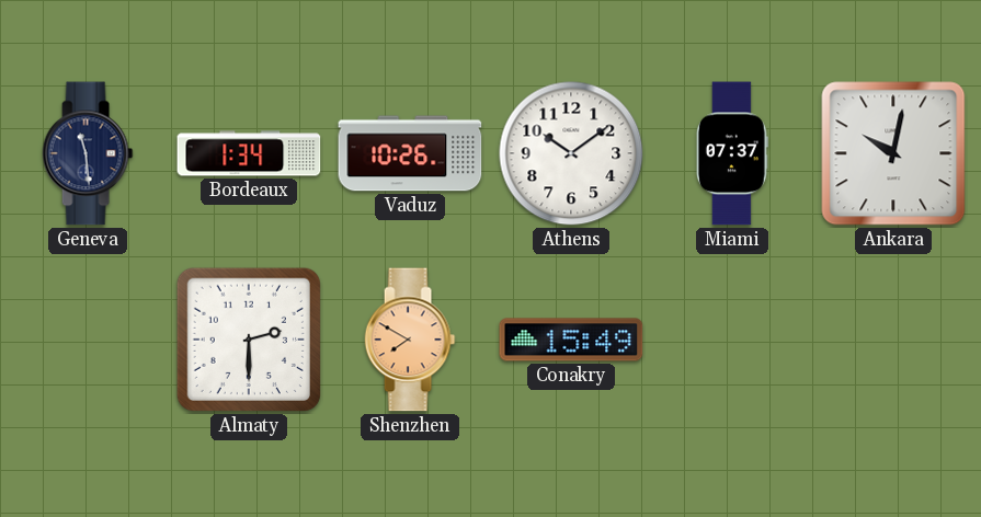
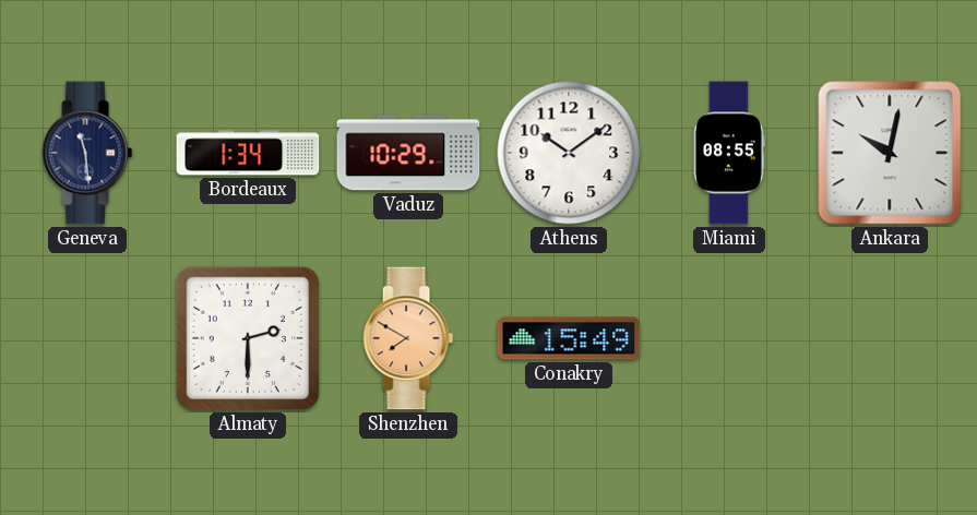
Vaduz: 10:26 -> 10:29
Miami: 07:37 -> 08:55
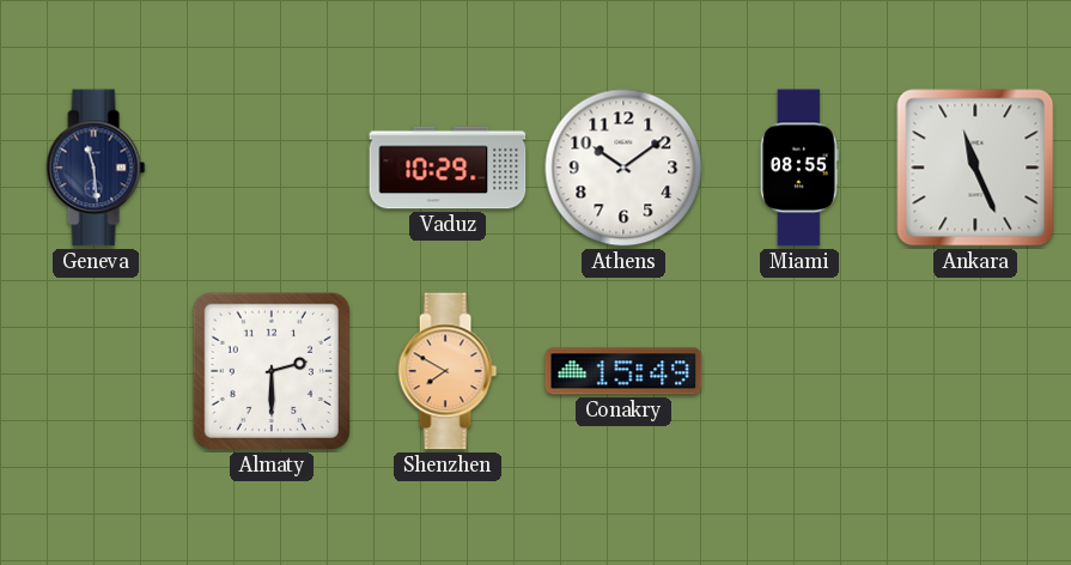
Bordeaux: 1:34 -> none
Ankara: 10:02 -> 11:26
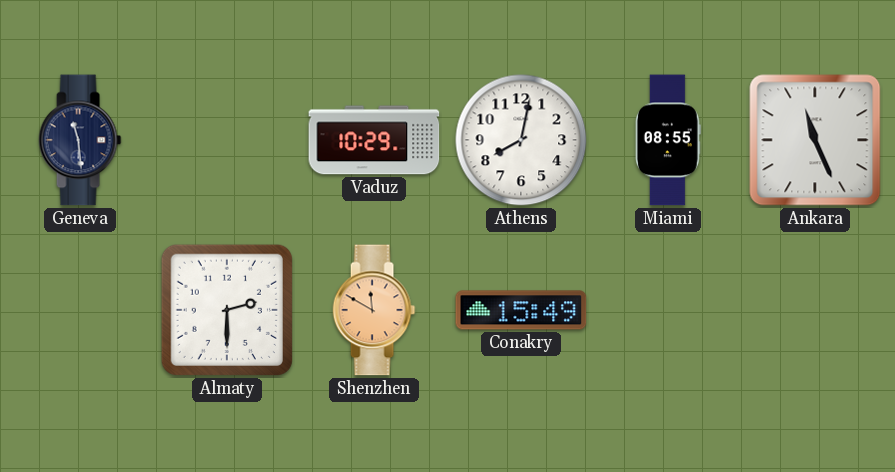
Athens: 10:09 -> 8:02
Shenzhen: 7:50 -> 11:50
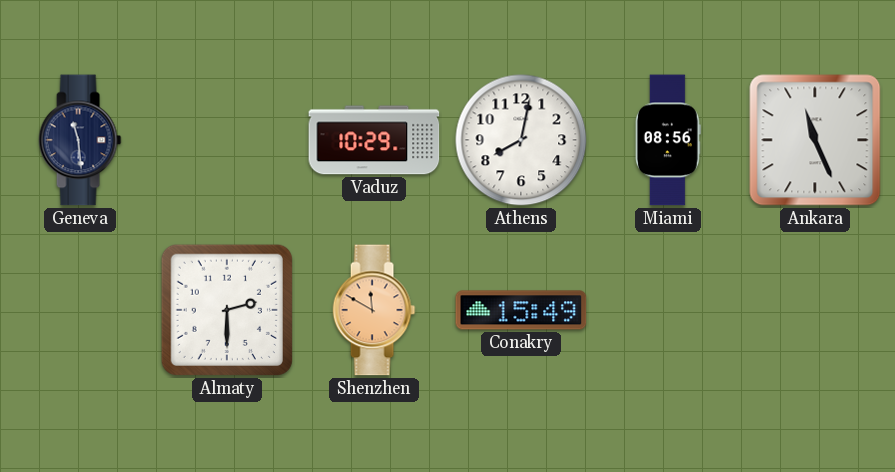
Miami: 08:55 -> 08:56
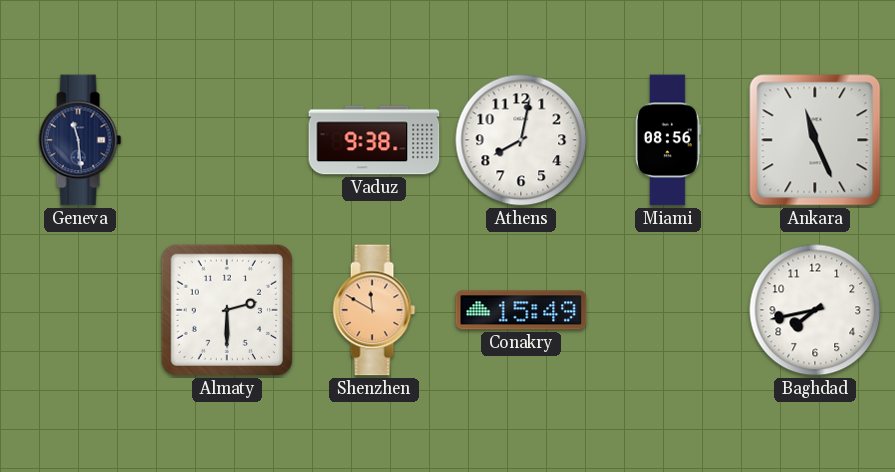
Vaduz: 10:29 -> 9:38
Baghdad: none -> 7:43
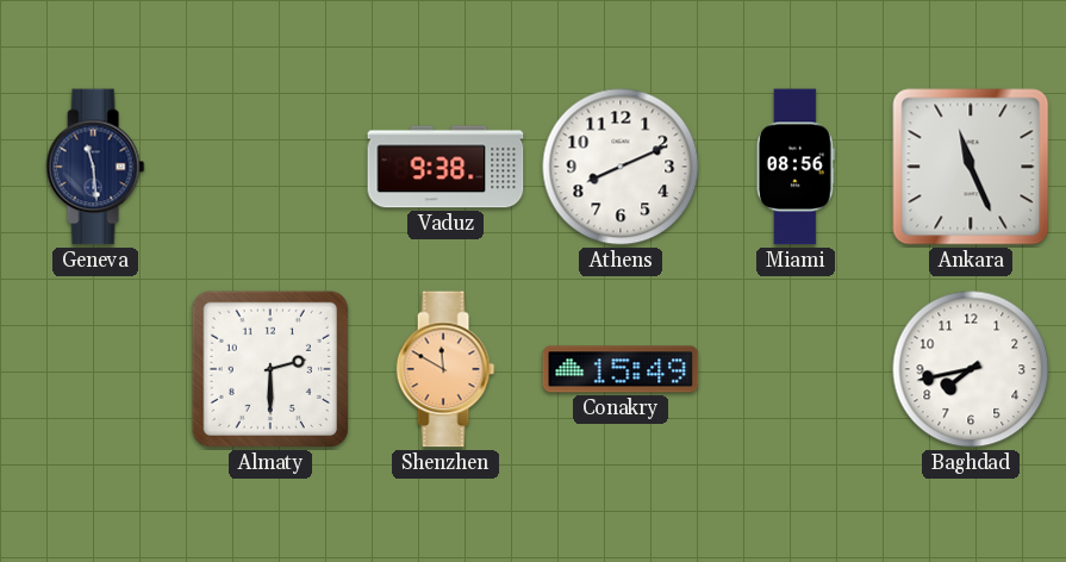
Athens: 8:02 -> 8:11
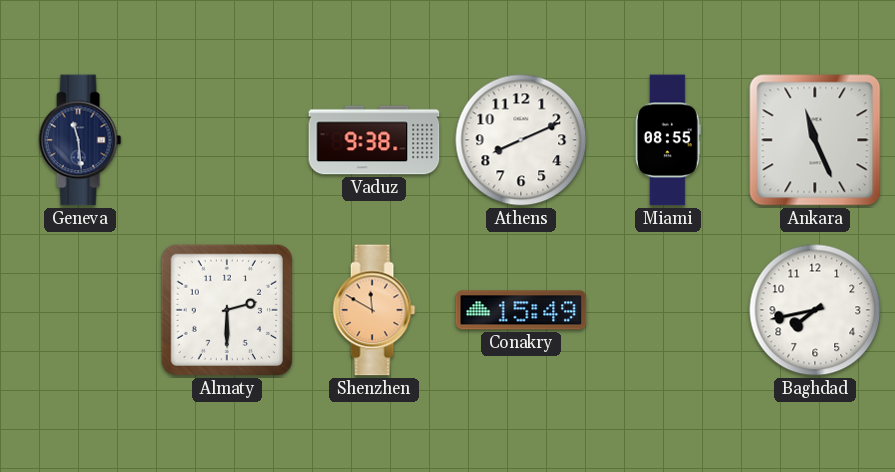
Miami: 08:56 -> 08:55
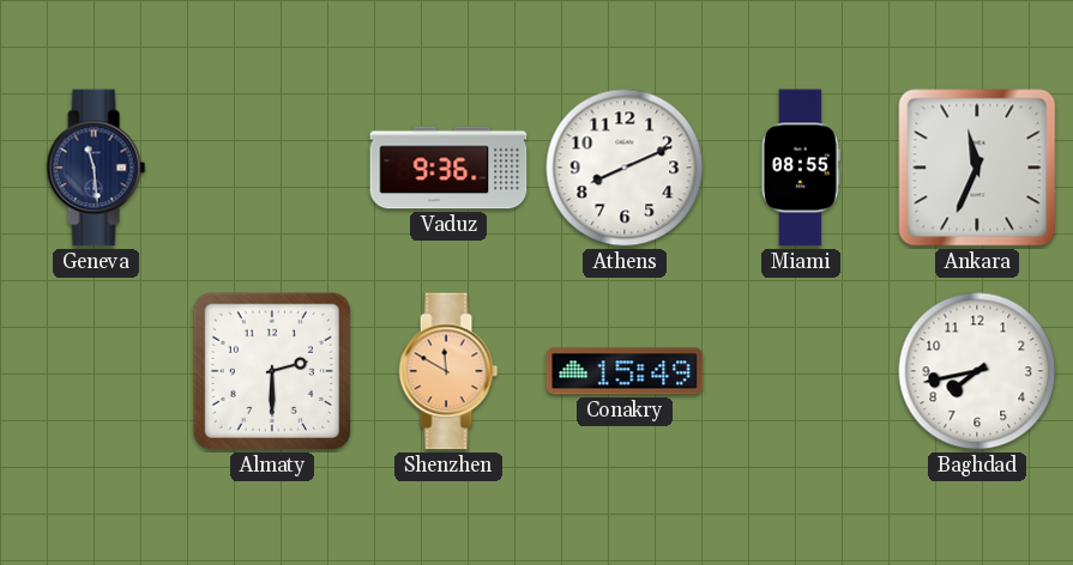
Vaduz: 9:38 -> 9:36
Ankara: 11:26 -> 11:34
